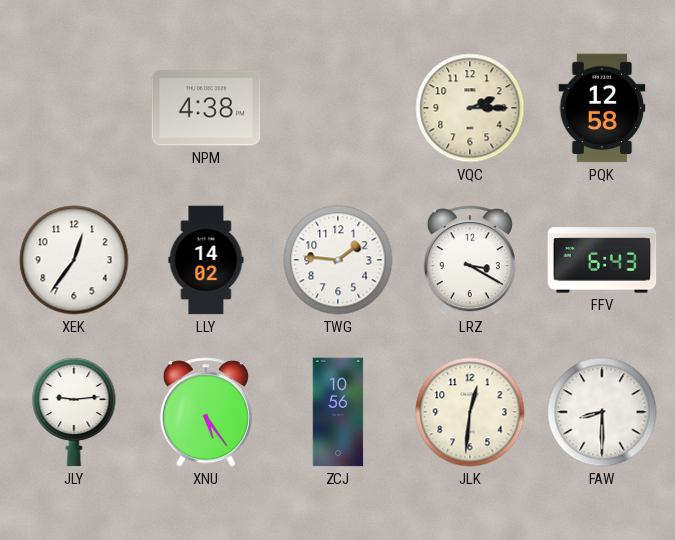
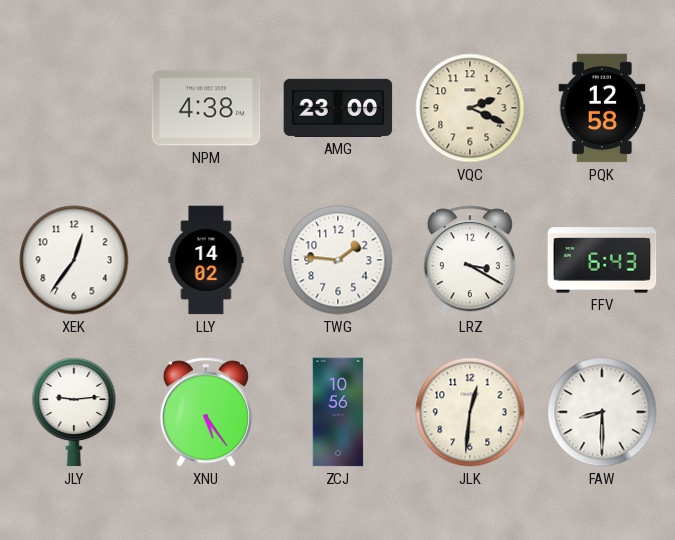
AMG: none -> 23:00
VQC: 2:15 -> 2:19
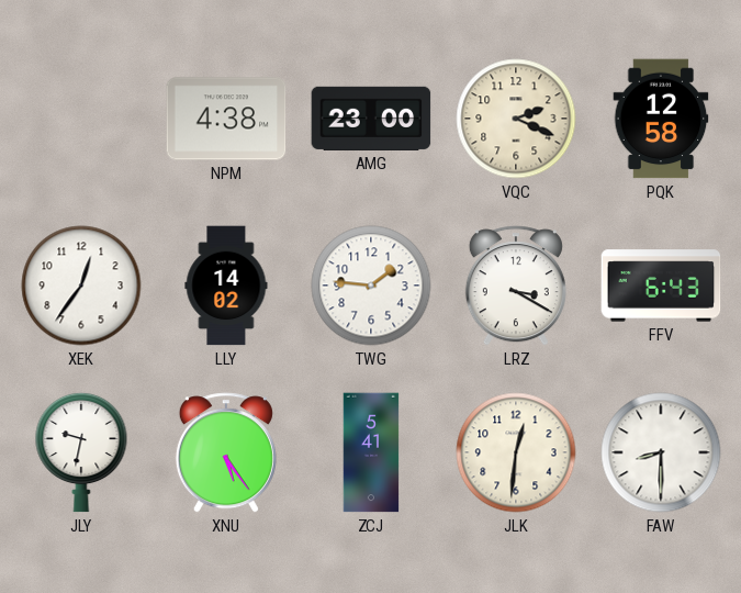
JLY: 9:14 -> 9:32
ZCJ: 10:56 -> 5:41
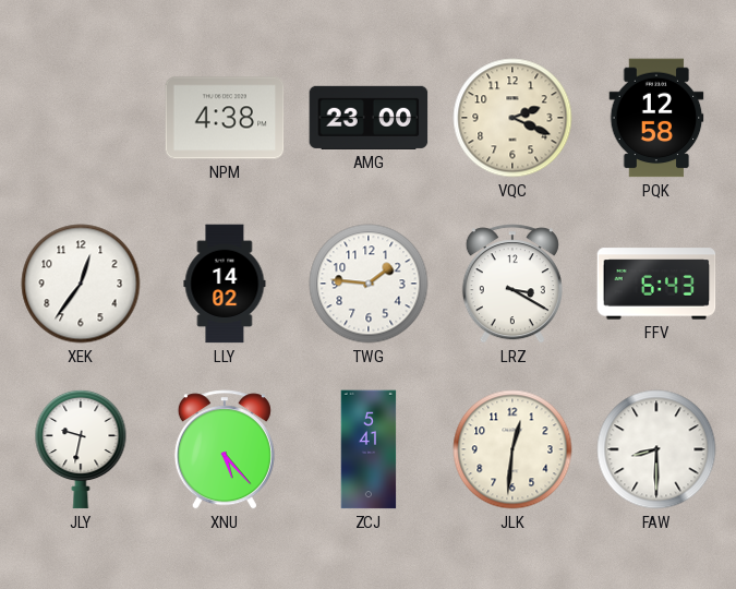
XNU: 5:24 -> 5:23
